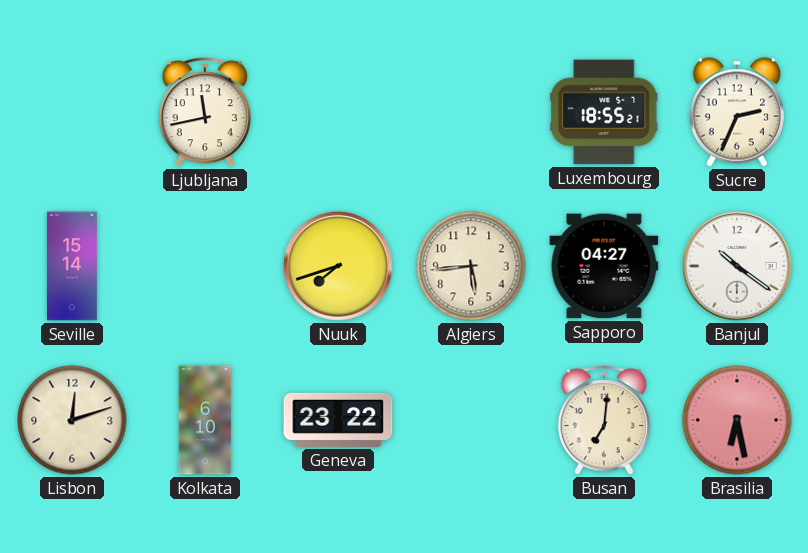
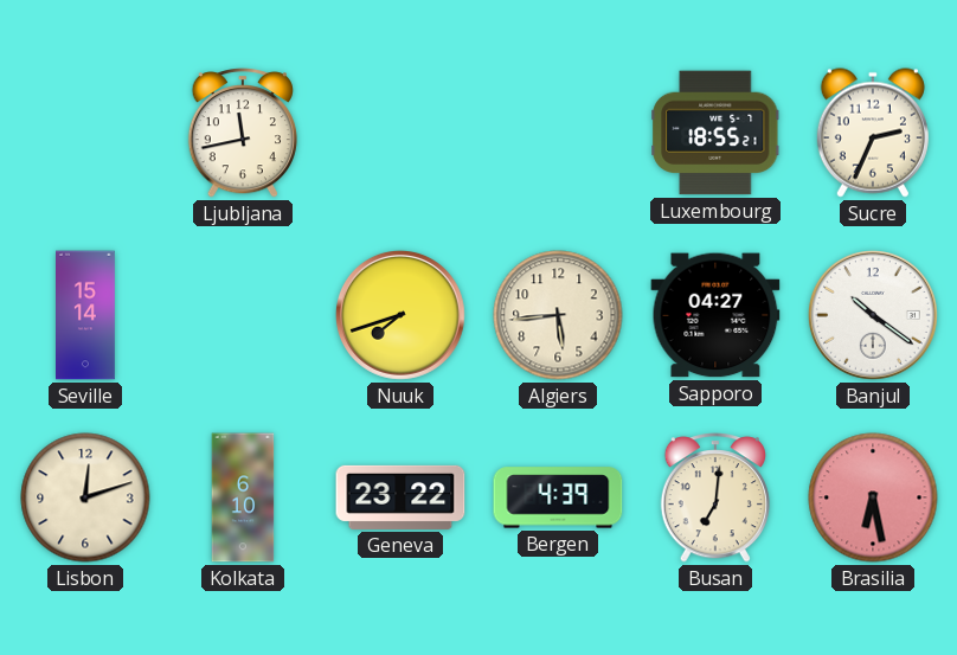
Bergen: none -> 4:39
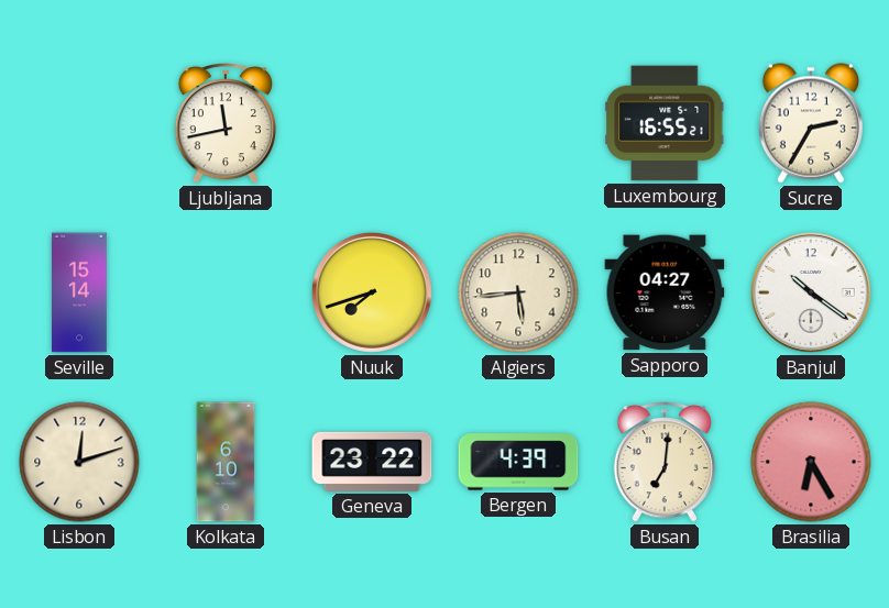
Luxembourg: 18:55 -> 16:55
Sucre: 2:34 -> 2:35
Brasilia: 6:28 -> 6:25
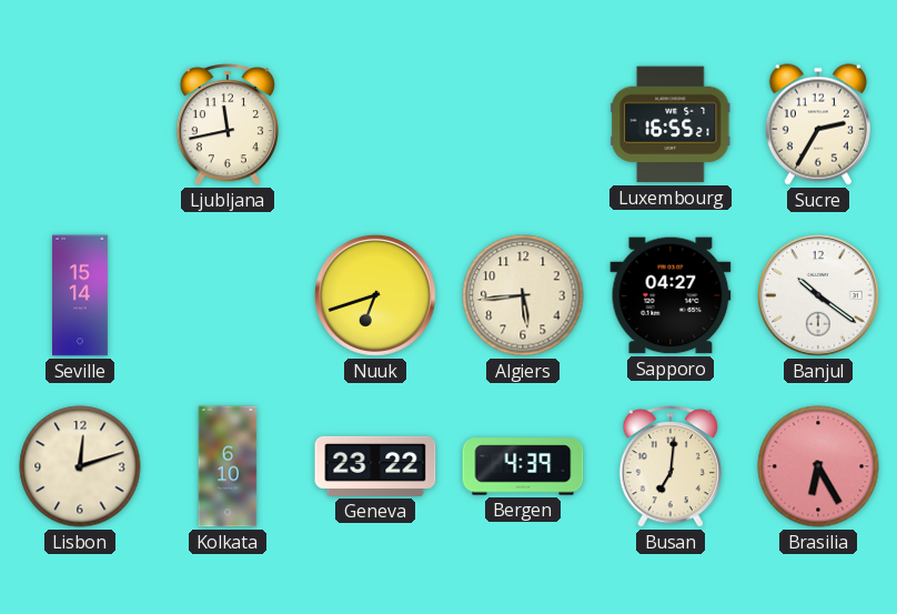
Nuuk: 7:42 -> 6:42
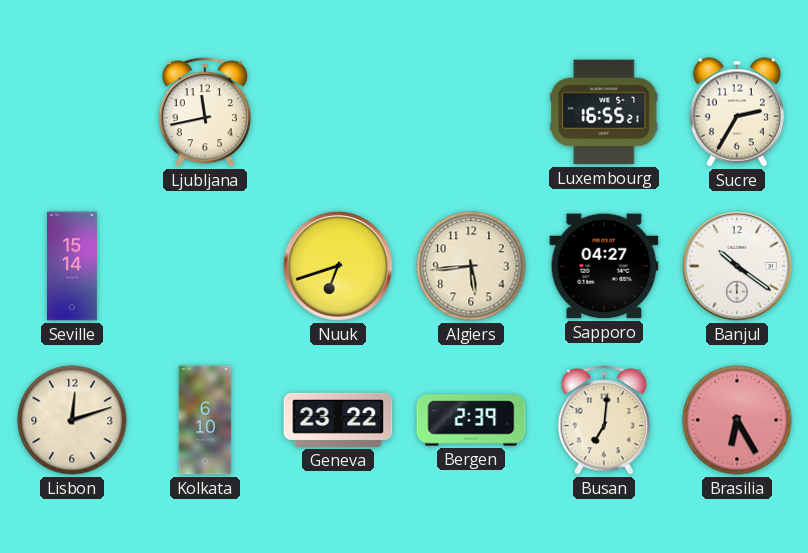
Bergen: 4:39 -> 2:39
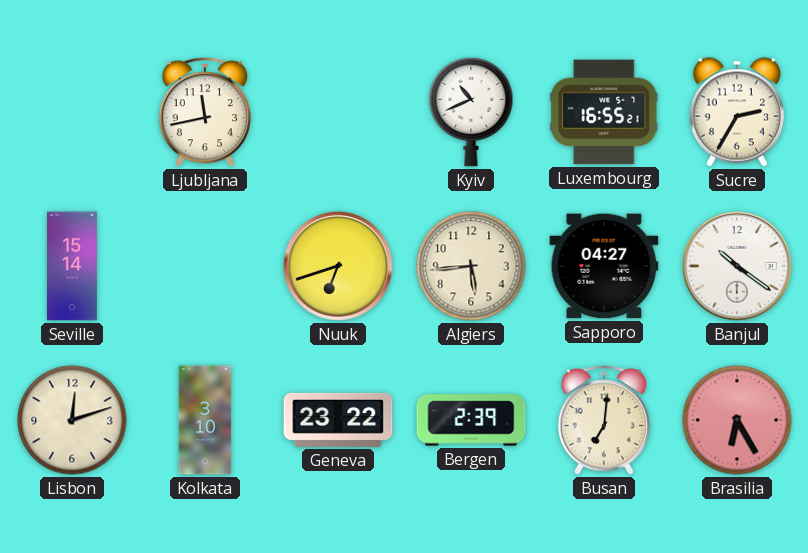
Kyiv: none -> 10:41
Kolkata: 6:10 -> 3:10
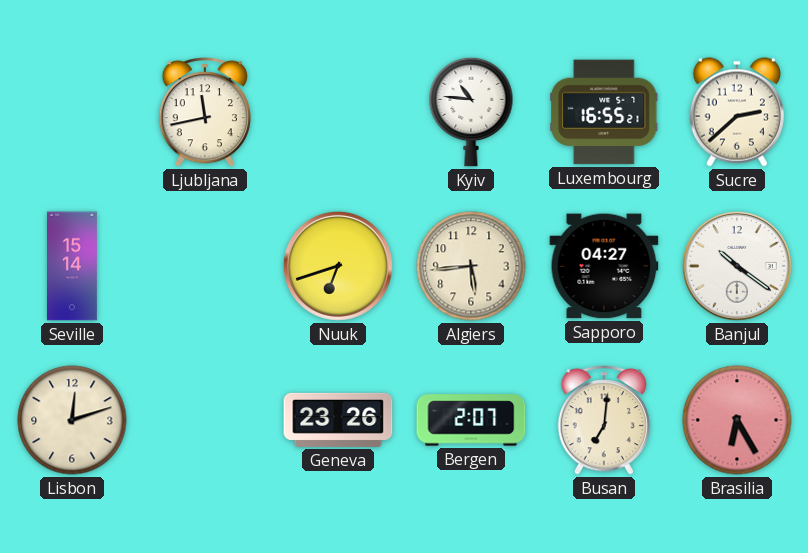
Kyiv: 10:41 -> 10:46
Sucre: 2:35 -> 2:38
Kolkata: 3:10 -> none
Geneva: 23:22 -> 23:26
Bergen: 2:39 -> 2:07
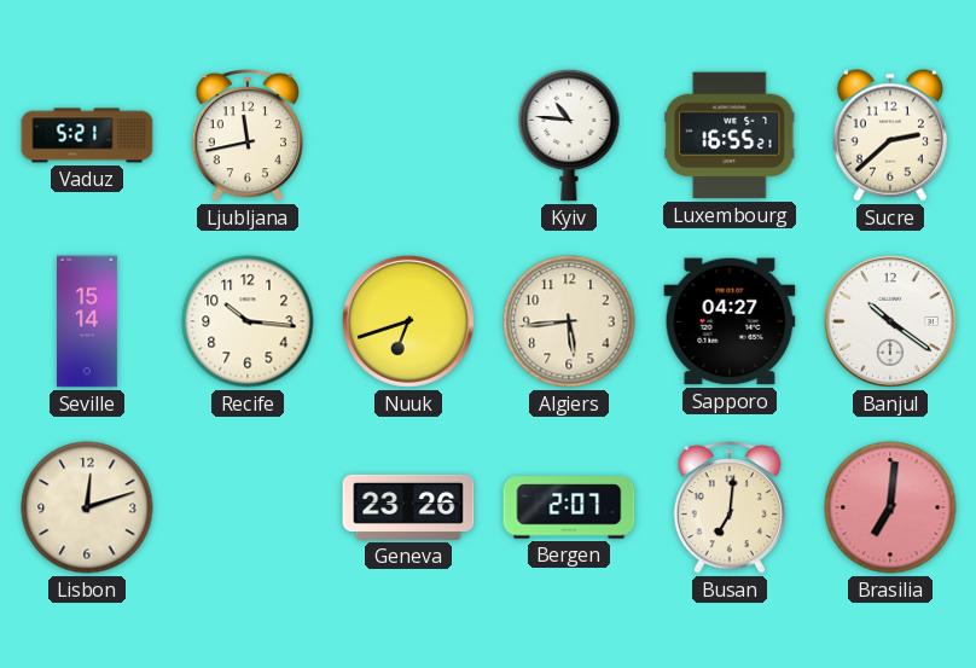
Vaduz: none -> 5:21
Recife: none -> 10:16
Brasilia: 6:25 -> 7:01
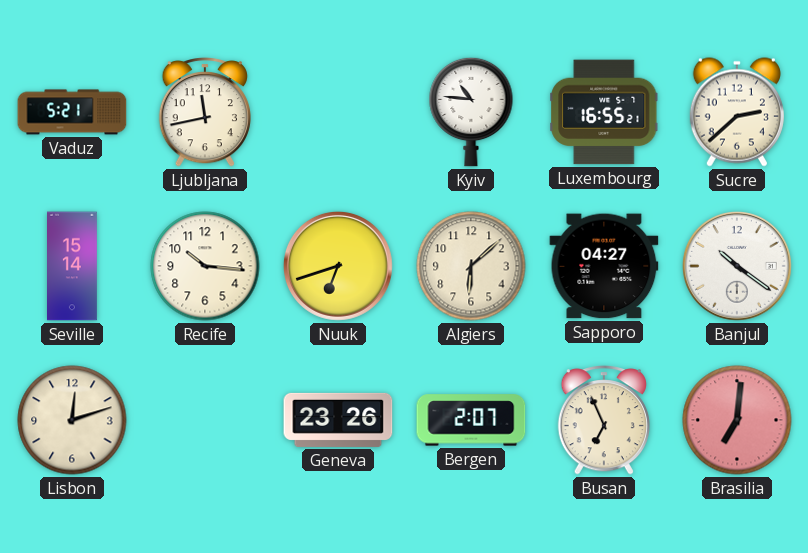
Algiers: 5:44 -> 6:08
Busan: 7:01 -> 6:56
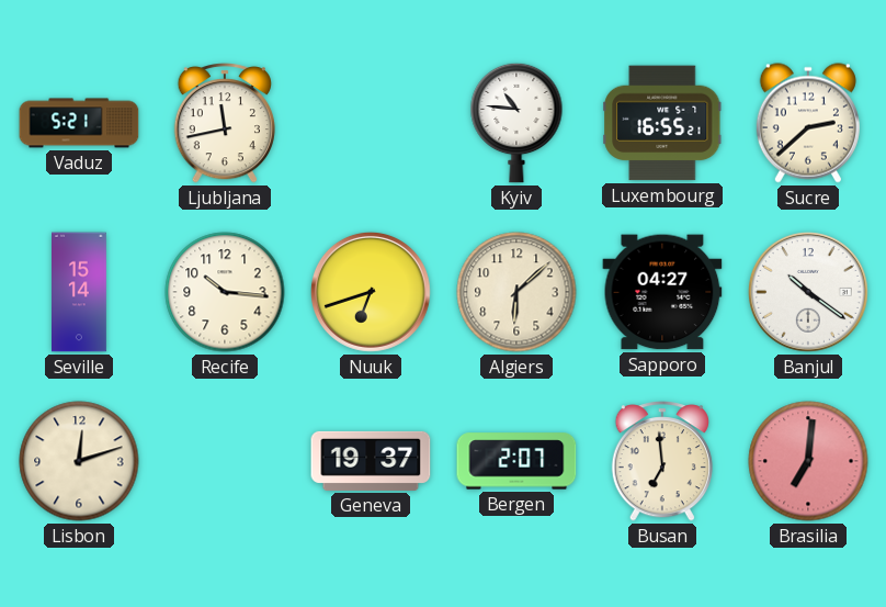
Geneva: 23:26 -> 19:37
Busan: 6:56 -> 6:59
